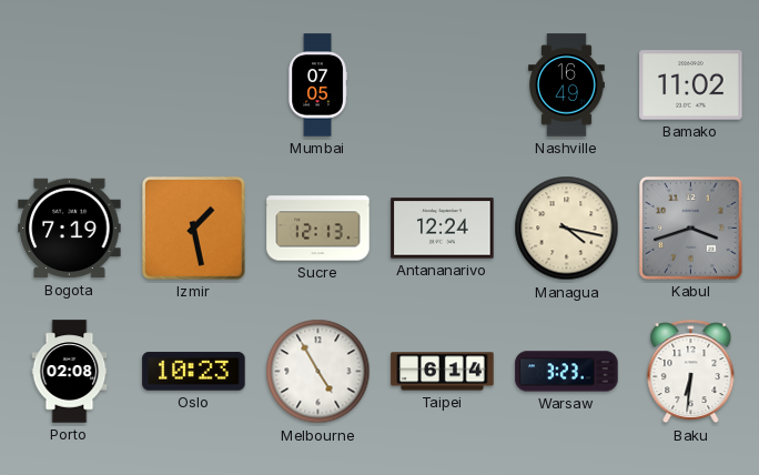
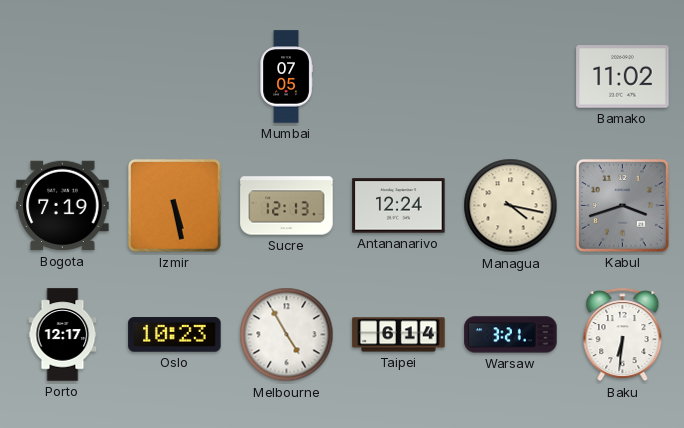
Nashville: 16:49 -> none
Izmir: 1:28 -> 5:28
Porto: 02:08 -> 12:17
Warsaw: 3:23 -> 3:21
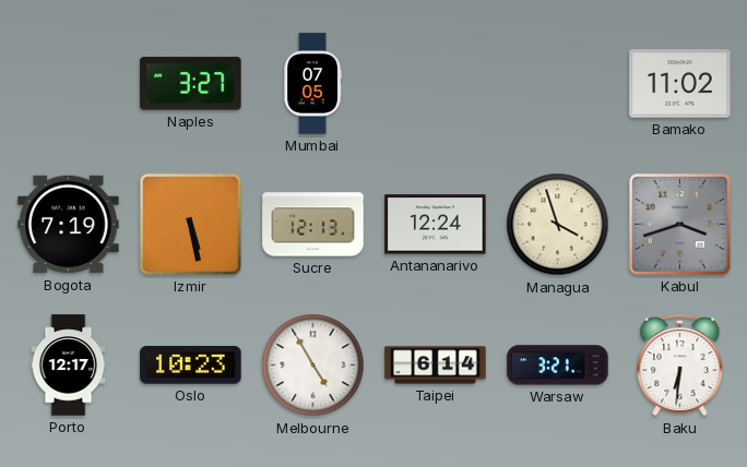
Naples: none -> 3:27
Managua: 4:17 -> 3:57
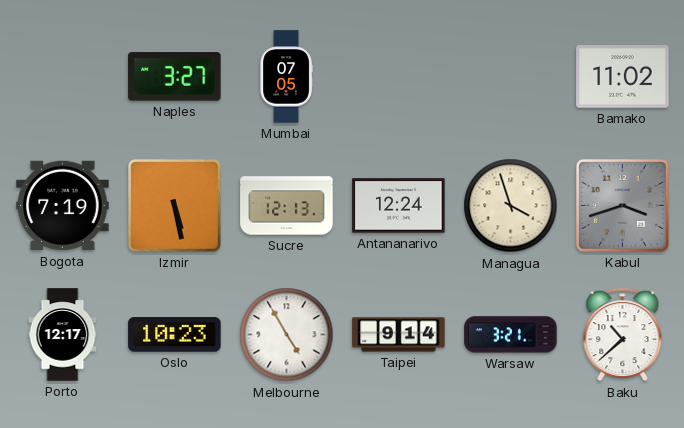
Taipei: 6:14 -> 9:14
Baku: 6:31 -> 10:38
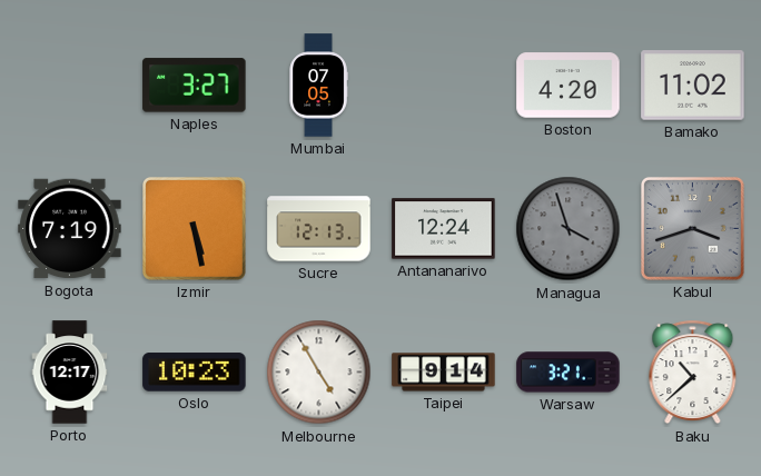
Boston: none -> 4:20
Managua dial: cream -> grey
